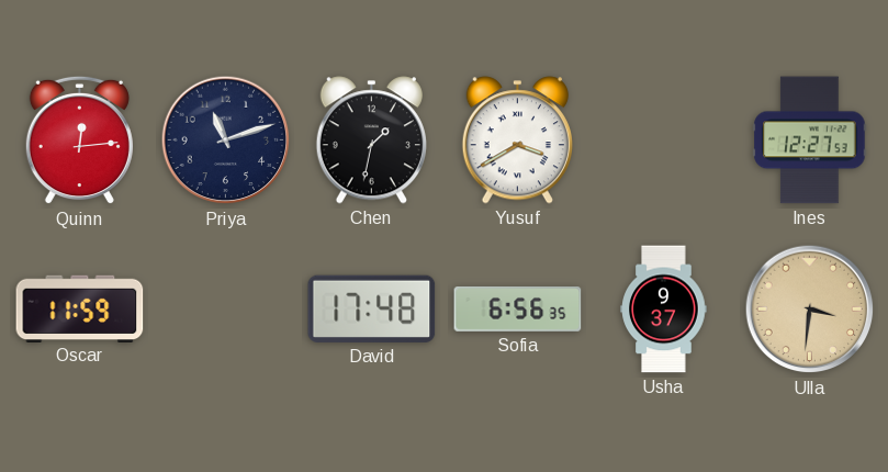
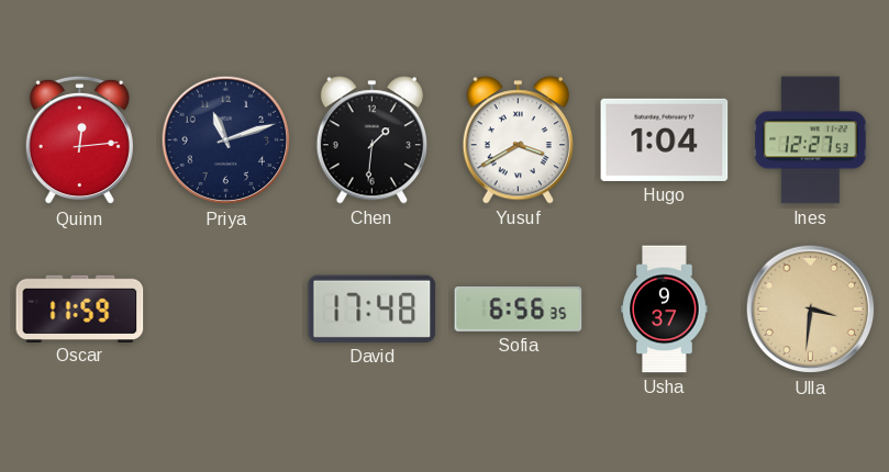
Chen: 1:32 -> 1:31
Hugo: none -> 1:04
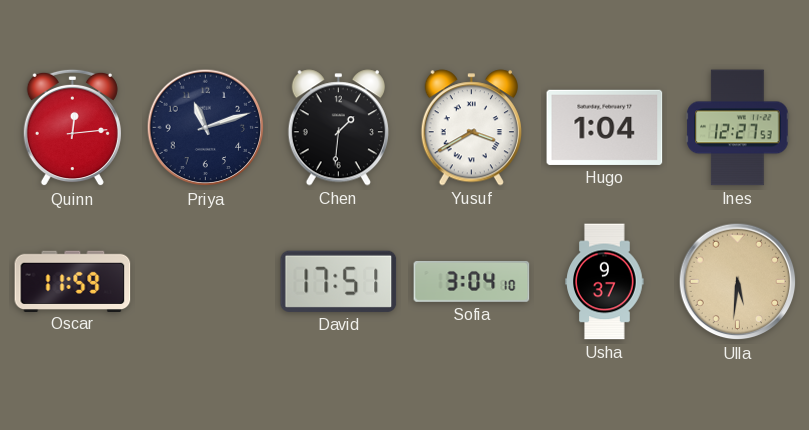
David: 17:48 -> 17:51
Sofia: 6:56 -> 3:04
Ulla: 3:31 -> 5:31
